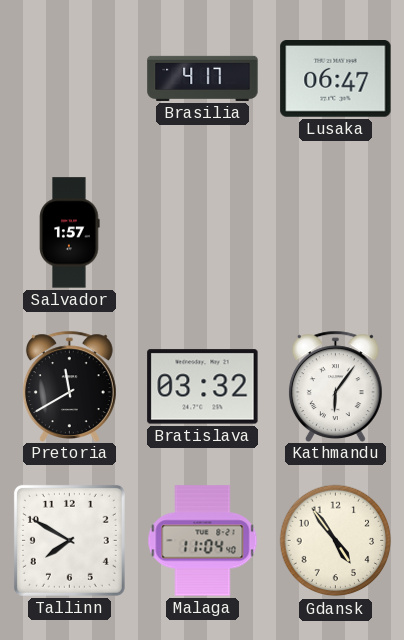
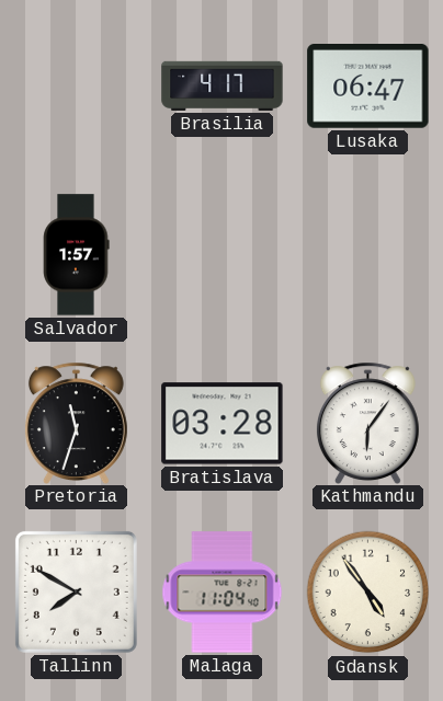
Pretoria: 11:40 -> 11:33
Bratislava: 03:32 -> 03:28
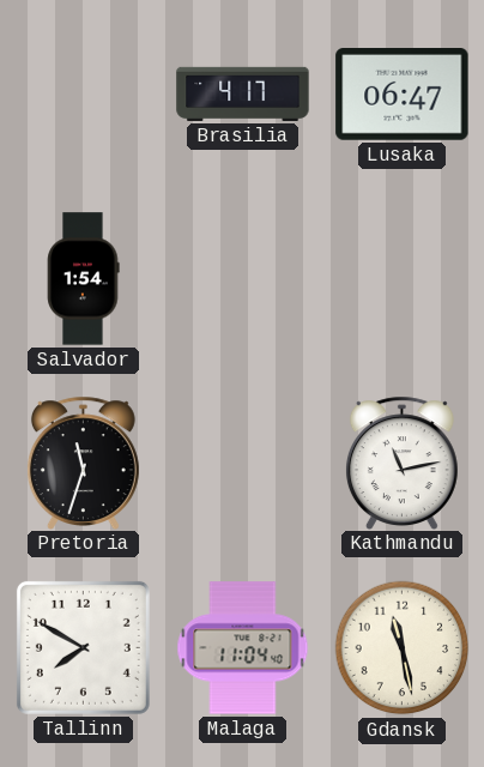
Salvador: 1:57 -> 1:54
Bratislava: 03:28 -> none
Kathmandu: 6:06 -> 11:13
Gdansk: 4:54 -> 11:28
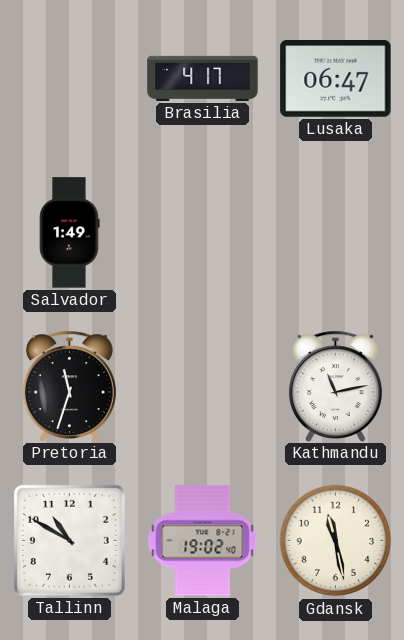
Salvador: 1:54 -> 1:49
Tallinn: 7:50 -> 10:50
Malaga: 11:04 -> 19:02
